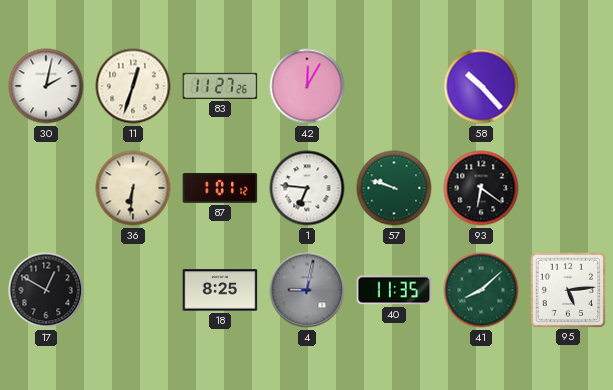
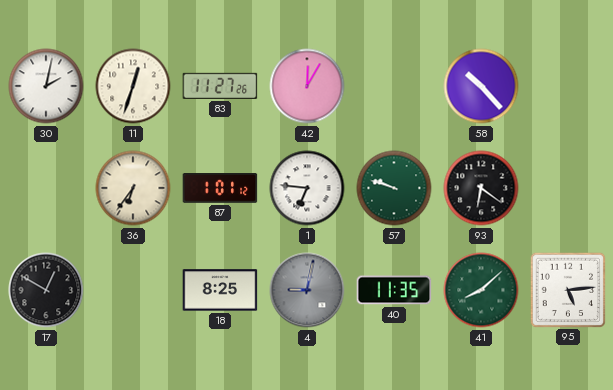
36: 6:31 -> 6:36
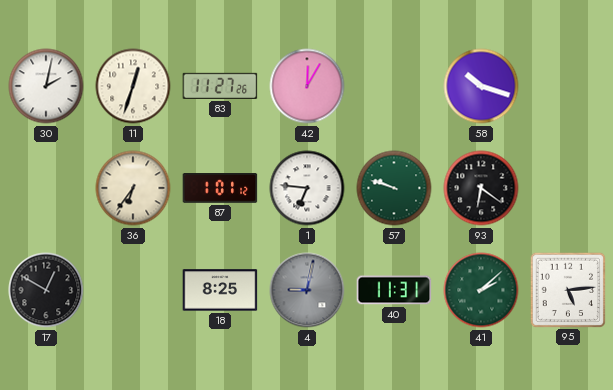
58: 10:23 -> 10:18
40: 11:35 -> 11:31
41: 8:08 -> 2:08
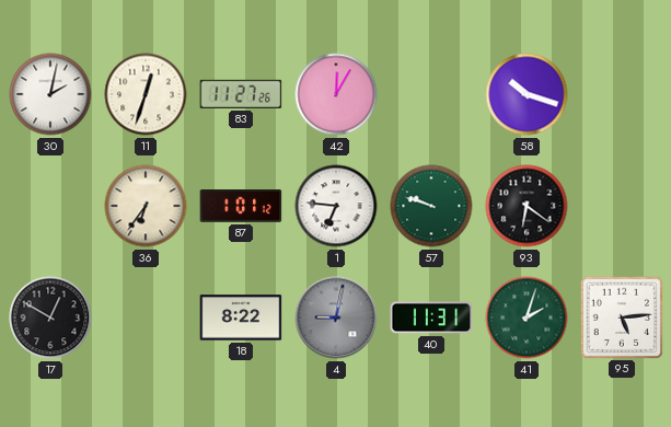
18: 8:25 -> 8:22
41: 2:08 -> 2:03
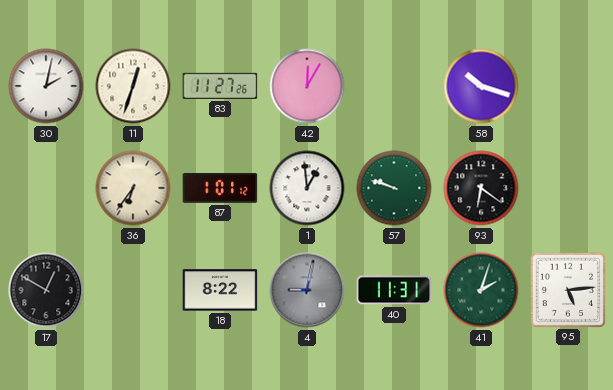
1: 6:46 -> 12:59
